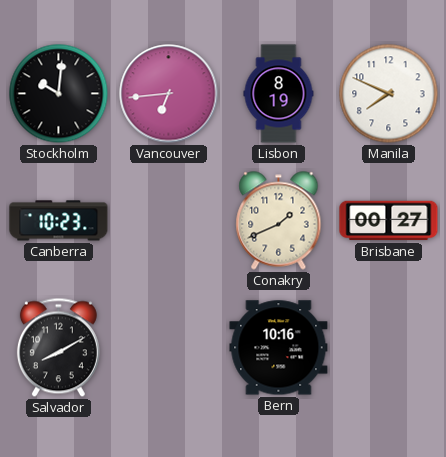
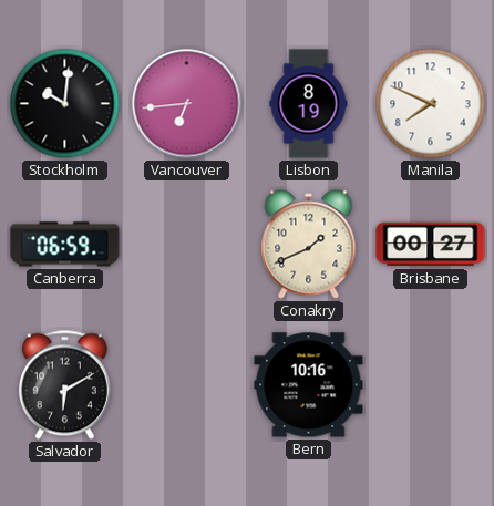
Canberra: 10:23 -> 06:59
Salvador: 8:10 -> 6:10
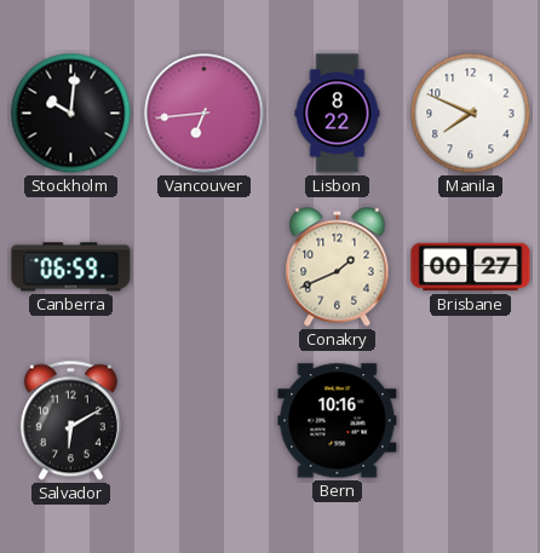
Lisbon: 8:19 -> 8:22
